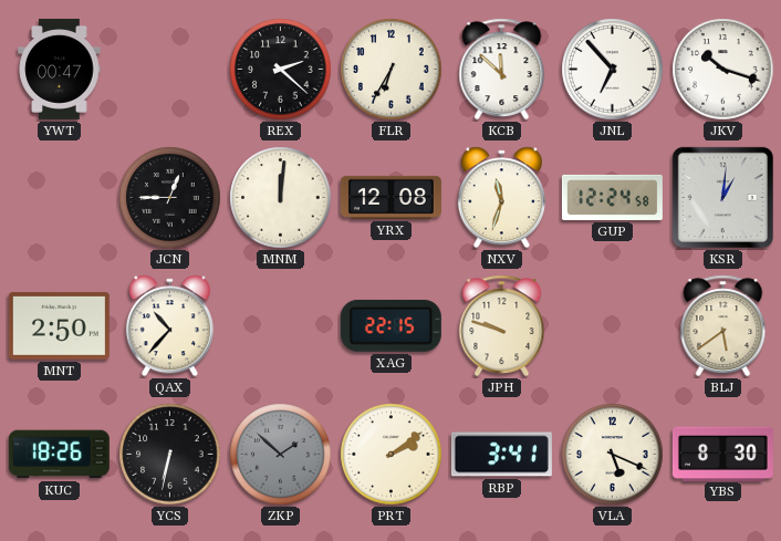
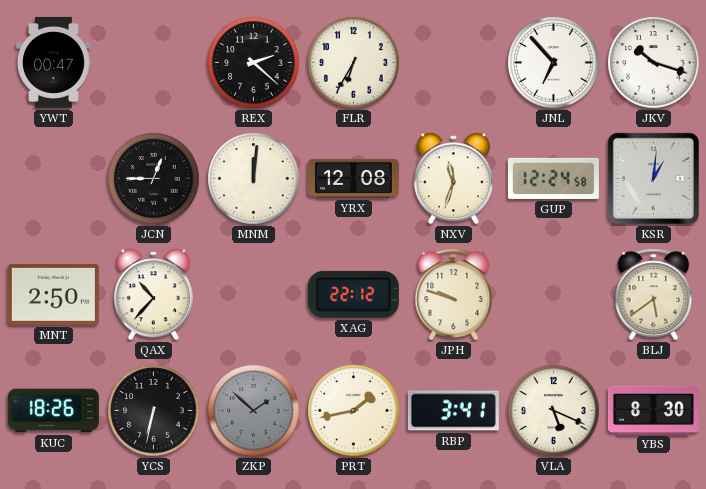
KCB: 11:52 -> none
XAG: 22:15 -> 22:12
PRT: 2:09 -> 1:43
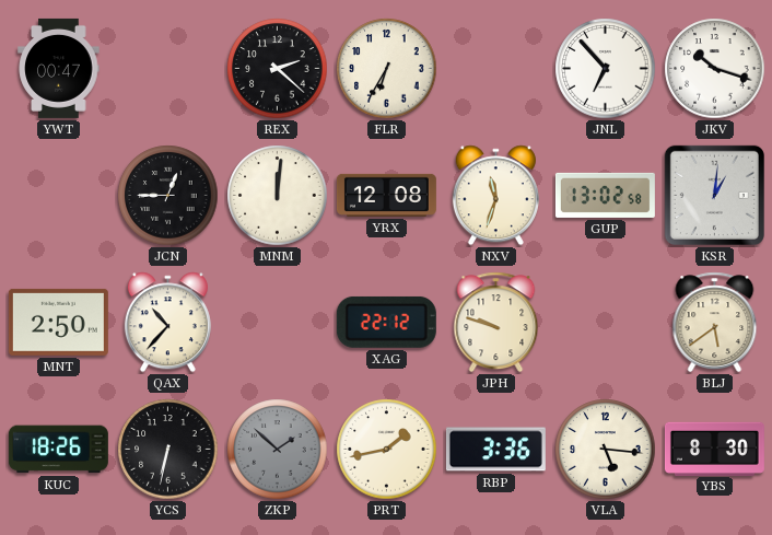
GUP: 12:24 -> 13:02
RBP: 3:41 -> 3:36
VLA: 5:19 -> 5:16
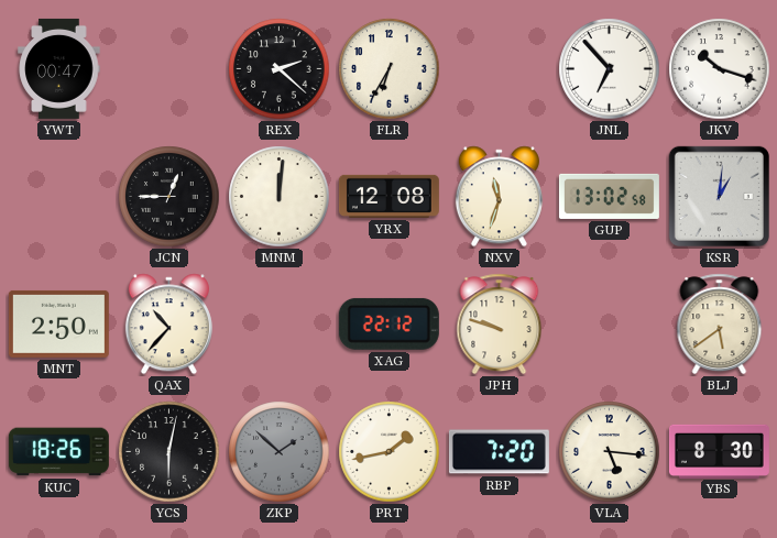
YCS: 6:32 -> 6:02
RBP: 3:36 -> 7:20
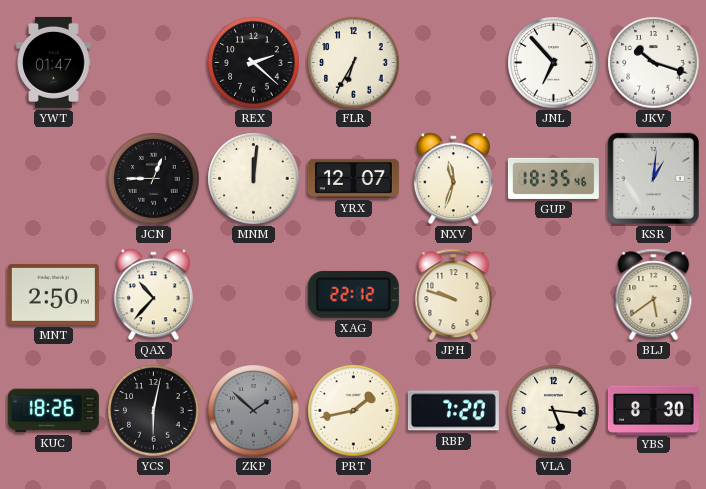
YWT: 00:47 -> 01:47
YRX: 12:08 -> 12:07
GUP: 13:02 -> 18:35
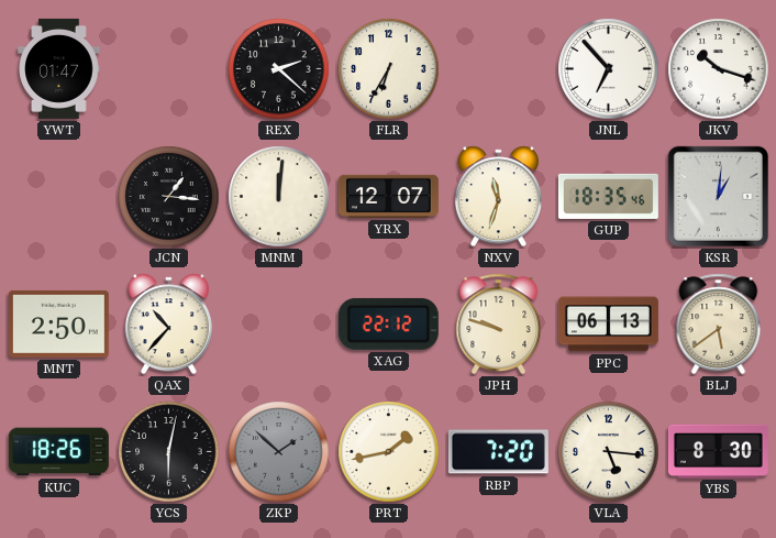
JCN: 12:45 -> 1:16
PPC: none -> 06:13
